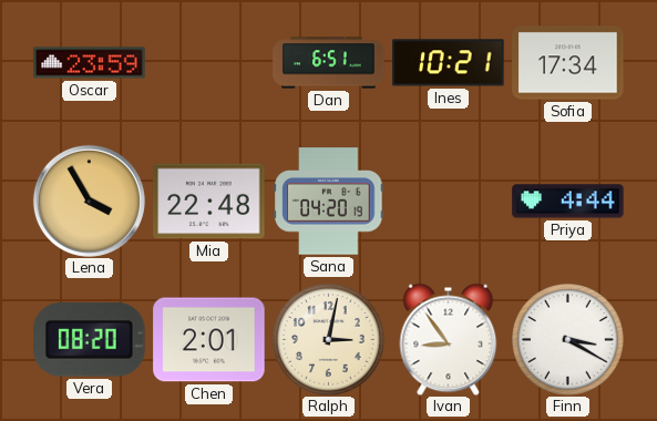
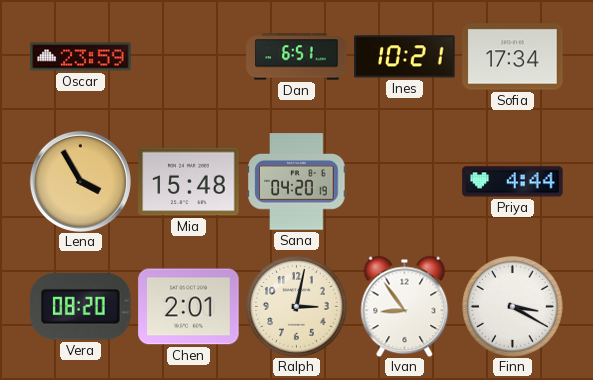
Mia: 22:48 -> 15:48
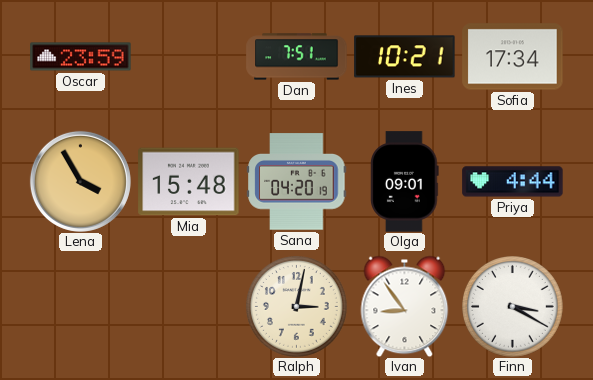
Dan: 6:51 -> 7:51
Olga: none -> 09:01
Vera: 08:20 -> none
Chen: 2:01 -> none
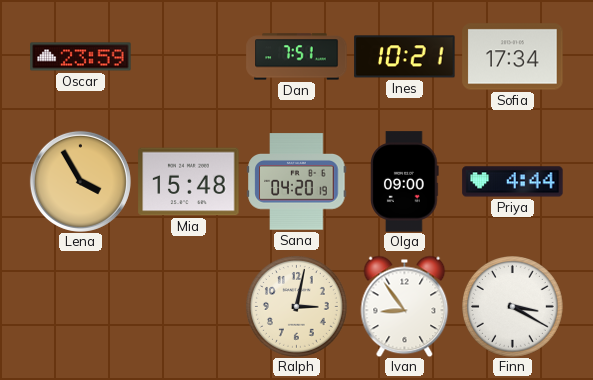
Olga: 09:01 -> 09:00
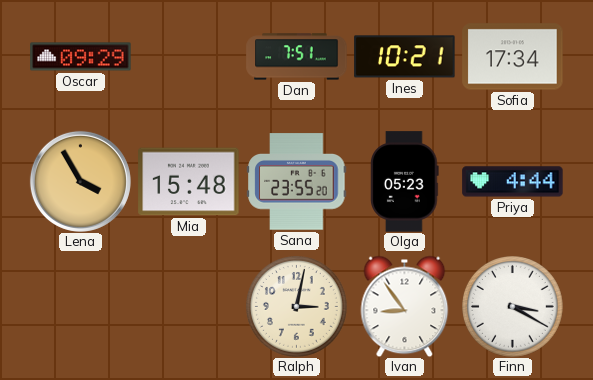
Oscar: 23:59 -> 09:29
Sana: 04:20 -> 23:55
Olga: 09:00 -> 05:23
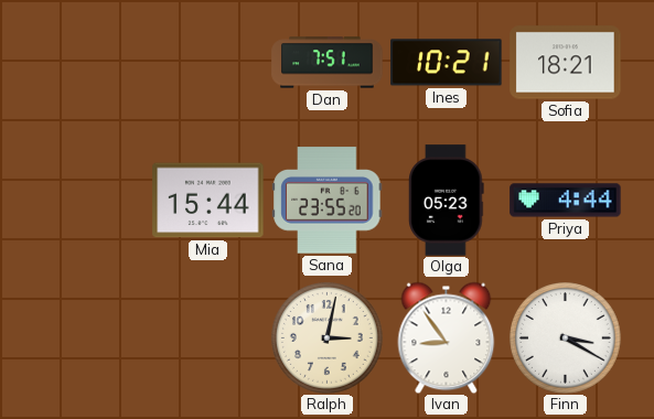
Oscar: 09:29 -> none
Sofia: 17:34 -> 18:21
Lena: 3:55 -> none
Mia: 15:48 -> 15:44
